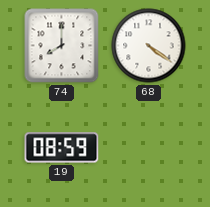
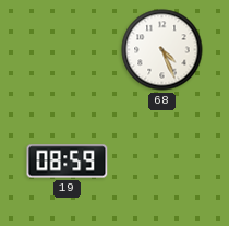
74: 8:00 -> none
68: 4:21 -> 4:26
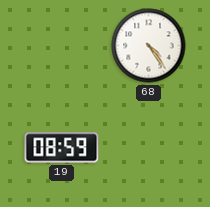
68: 4:26 -> 4:24
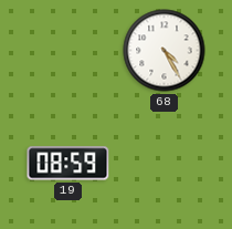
68: 4:24 -> 4:25
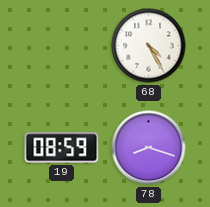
78: none -> 8:18
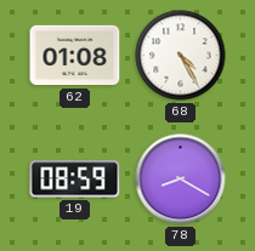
62: none -> 01:08
78: 8:18 -> 8:20
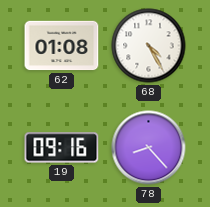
19: 08:59 -> 09:16
78: 8:20 -> 8:23
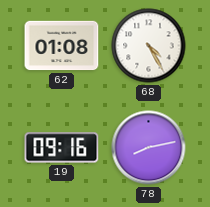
78: 8:23 -> 8:13
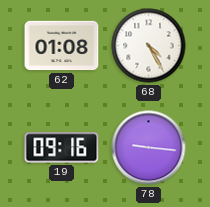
78: 8:13 -> 9:16
